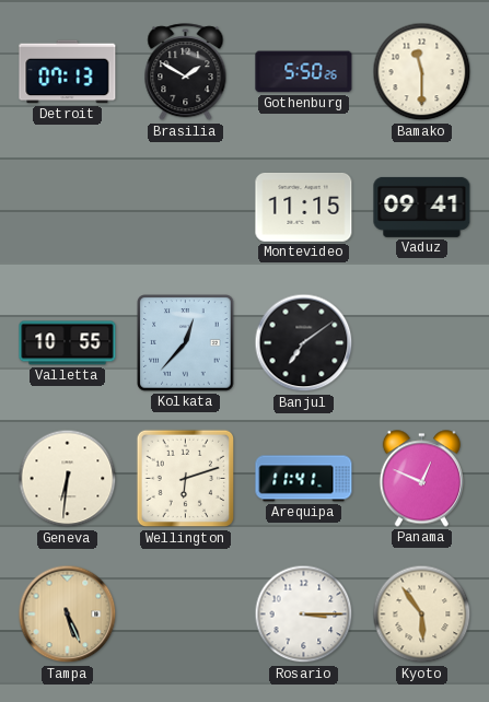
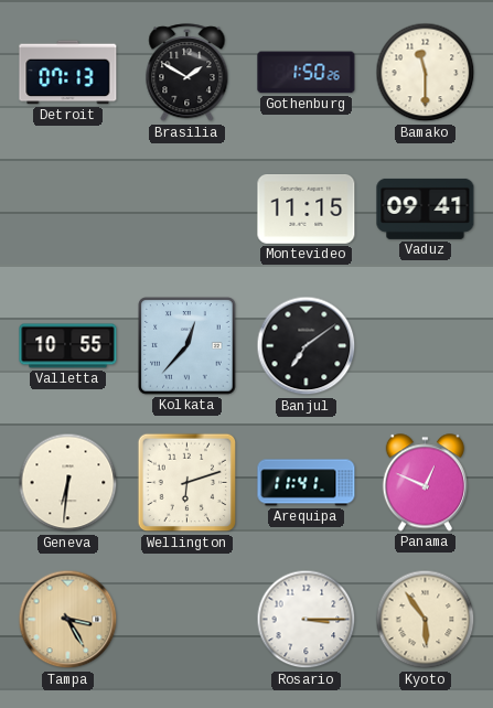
Gothenburg: 5:50 -> 1:50
Tampa: 5:26 -> 3:25
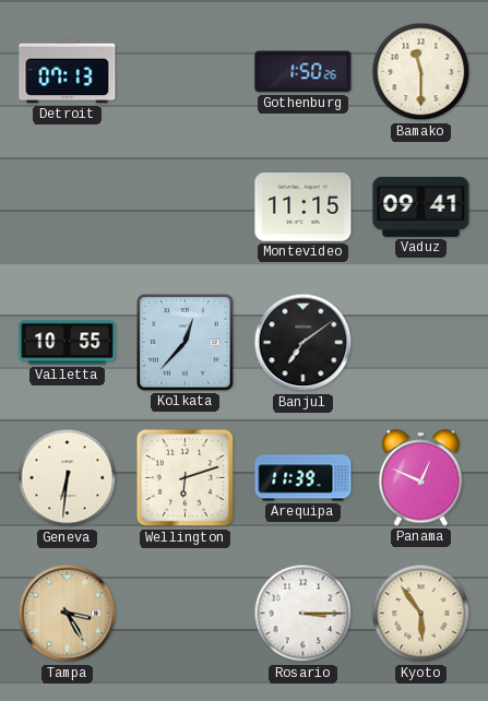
Brasilia: 1:50 -> none
Arequipa: 11:41 -> 11:39
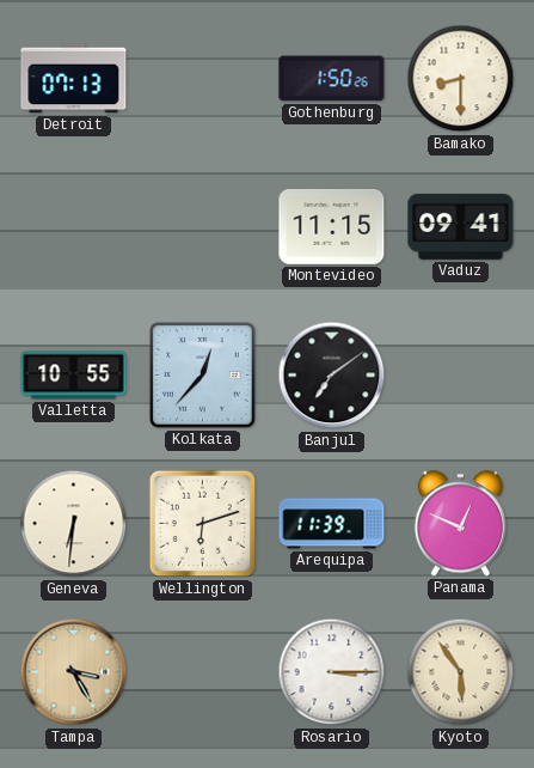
Bamako: 11:30 -> 8:30
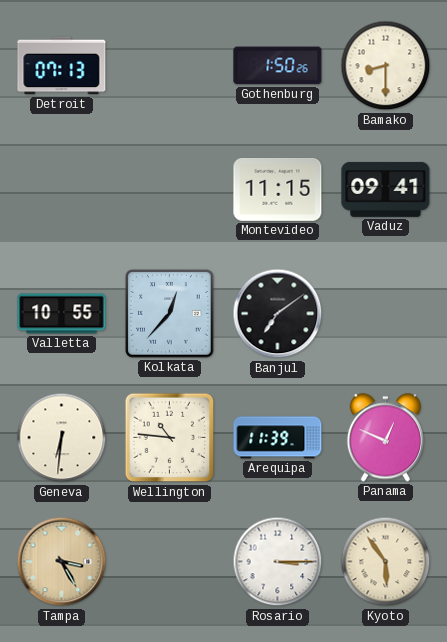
Wellington: 6:12 -> 10:46
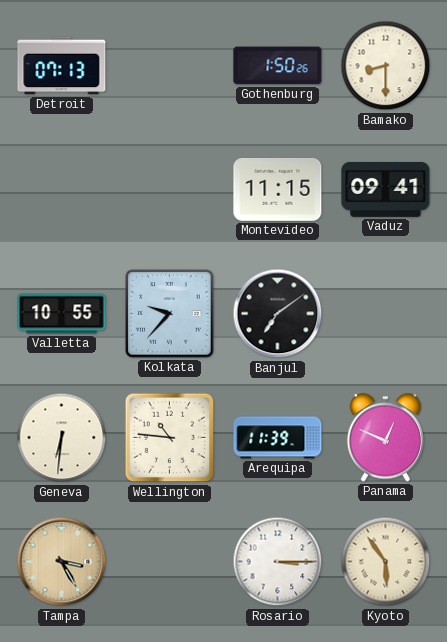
Kolkata: 12:37 -> 9:37
